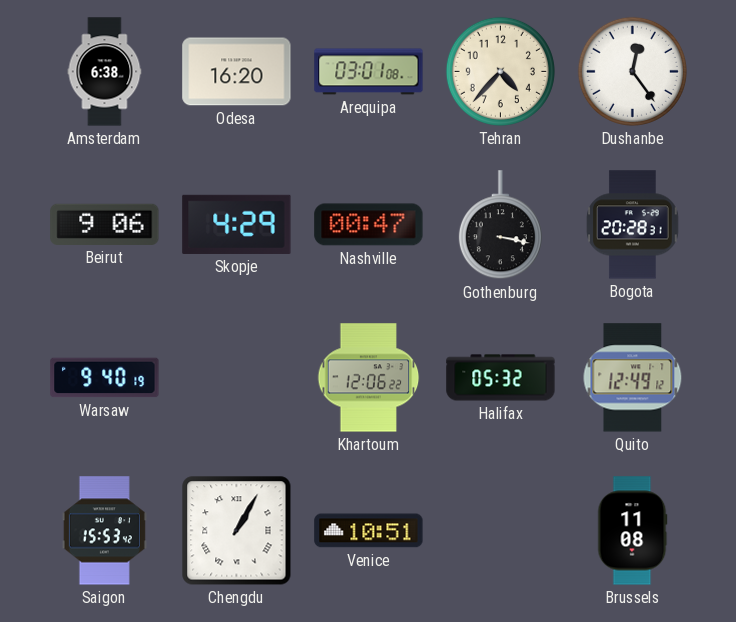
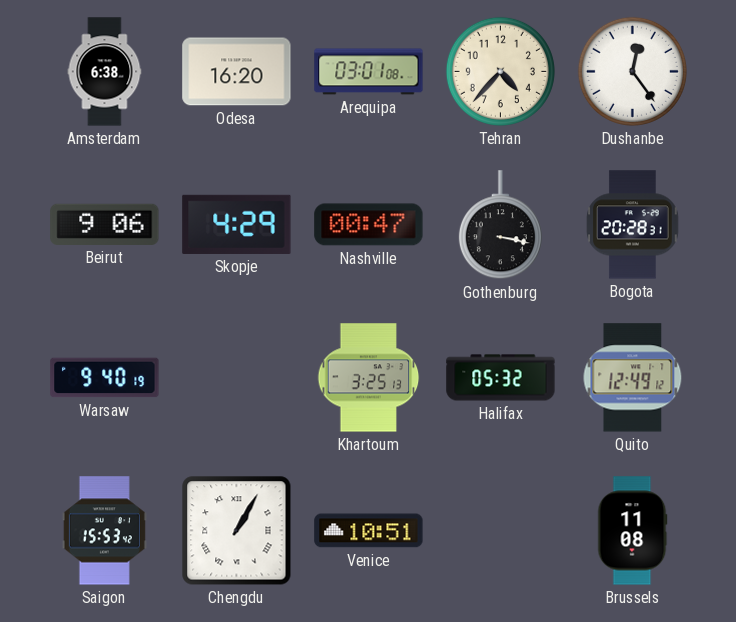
Khartoum: 12:06 -> 3:25
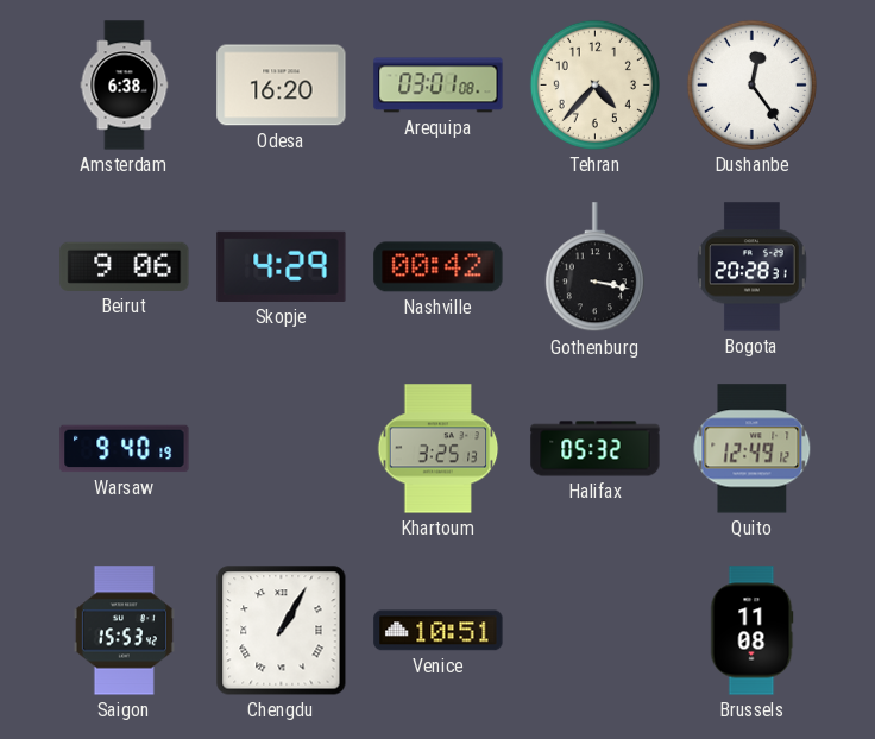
Nashville: 00:47 -> 00:42
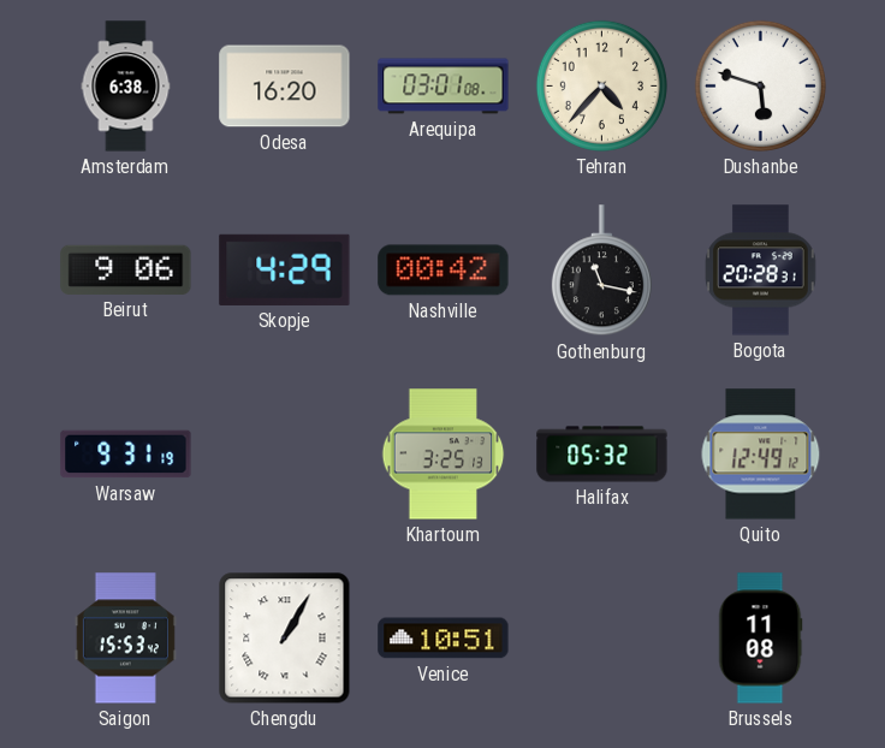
Dushanbe: 12:24 -> 5:48
Gothenburg: 3:17 -> 11:17
Warsaw: 9:40 -> 9:31
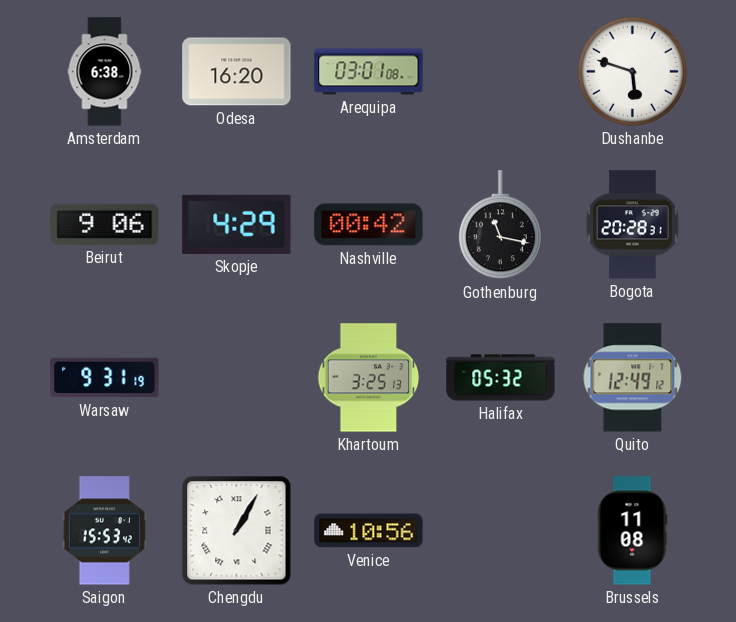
Tehran: 4:37 -> none
Venice: 10:51 -> 10:56
